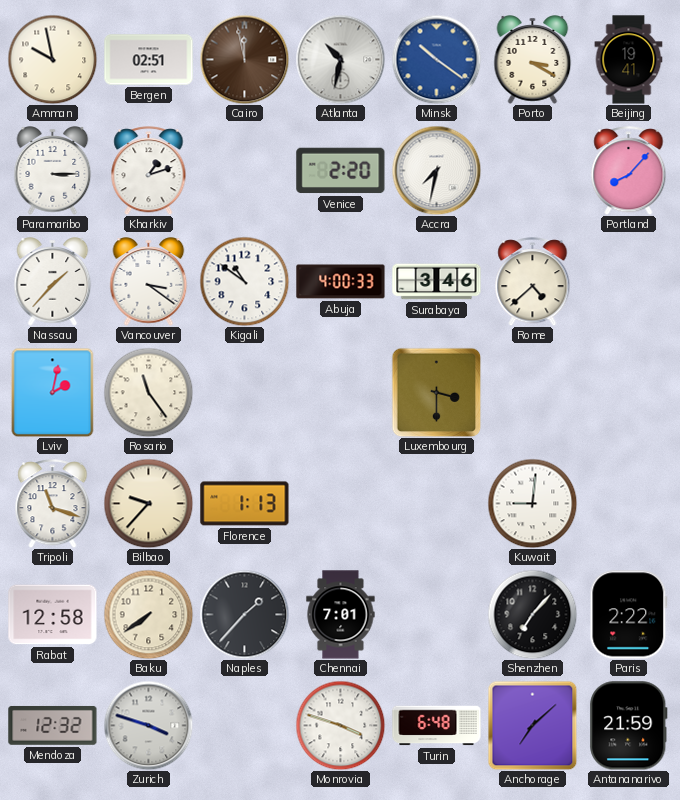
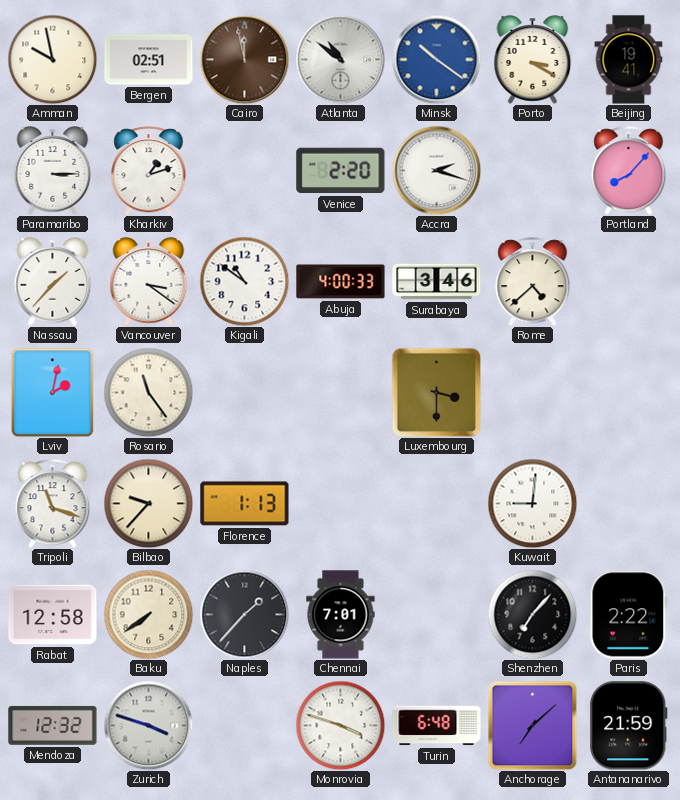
Atlanta: 10:32 -> 10:51
Accra: 7:32 -> 2:18
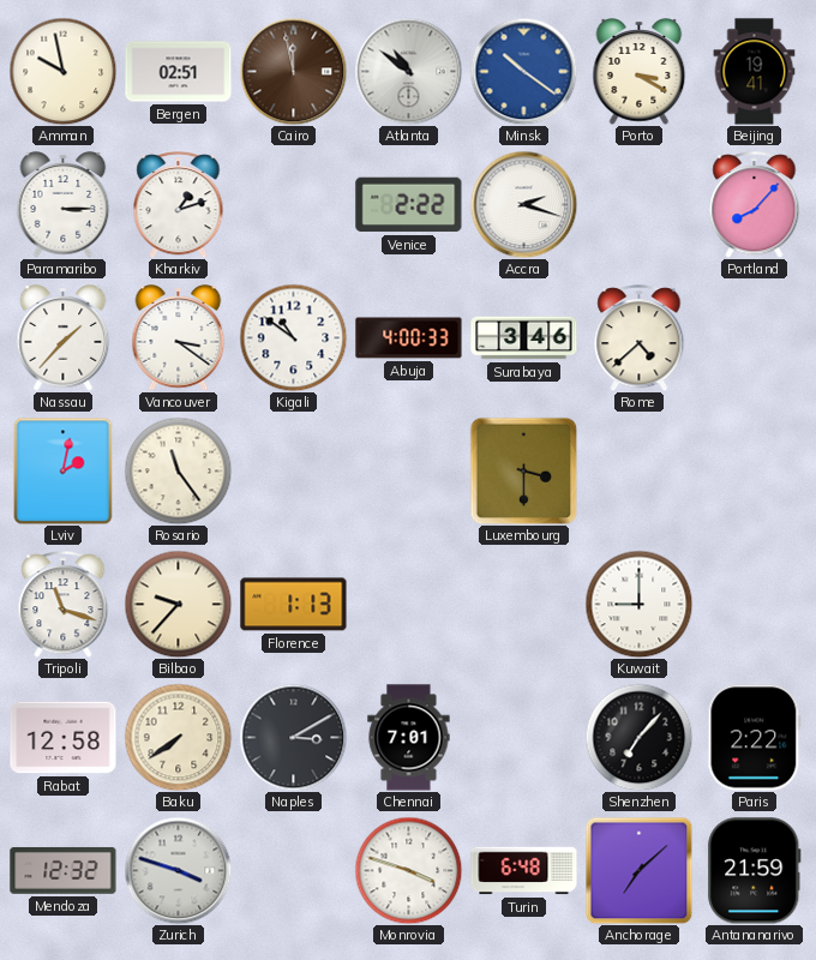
Venice: 2:20 -> 2:22
Kuwait: 9:01 -> 9:00
Naples: 1:37 -> 3:10
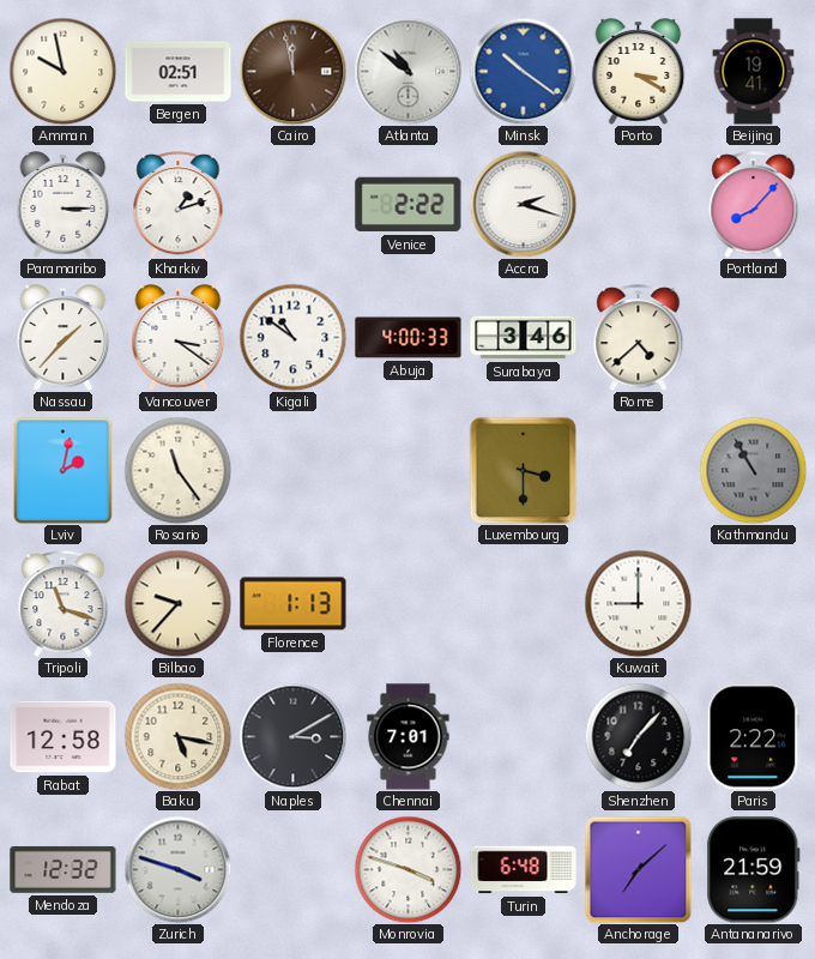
Kathmandu: none -> 10:55
Baku: 7:39 -> 5:17
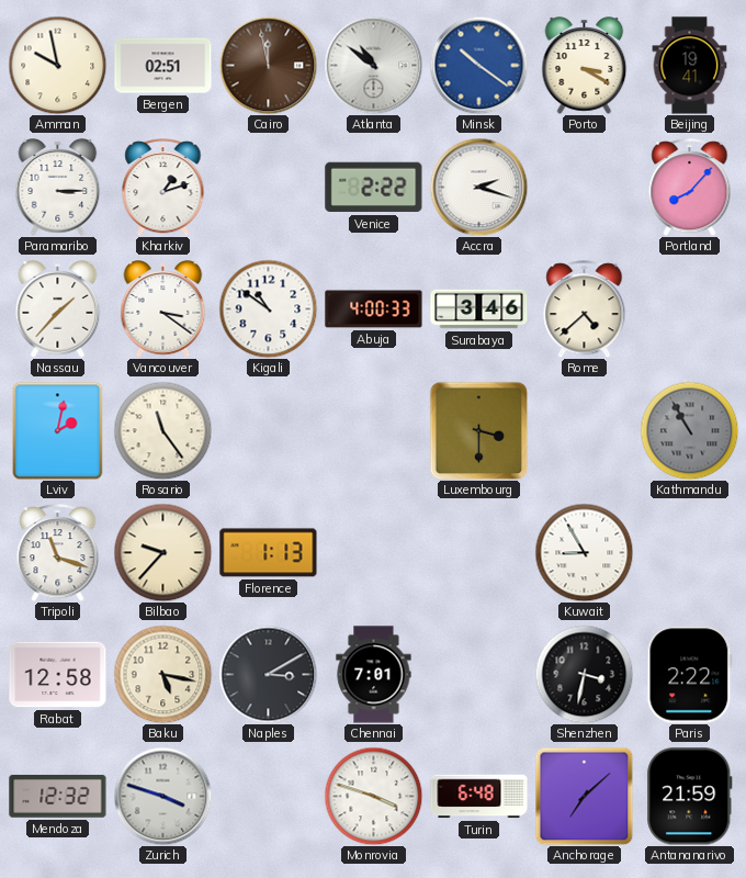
Kuwait: 9:00 -> 8:55
Shenzhen: 7:07 -> 3:32
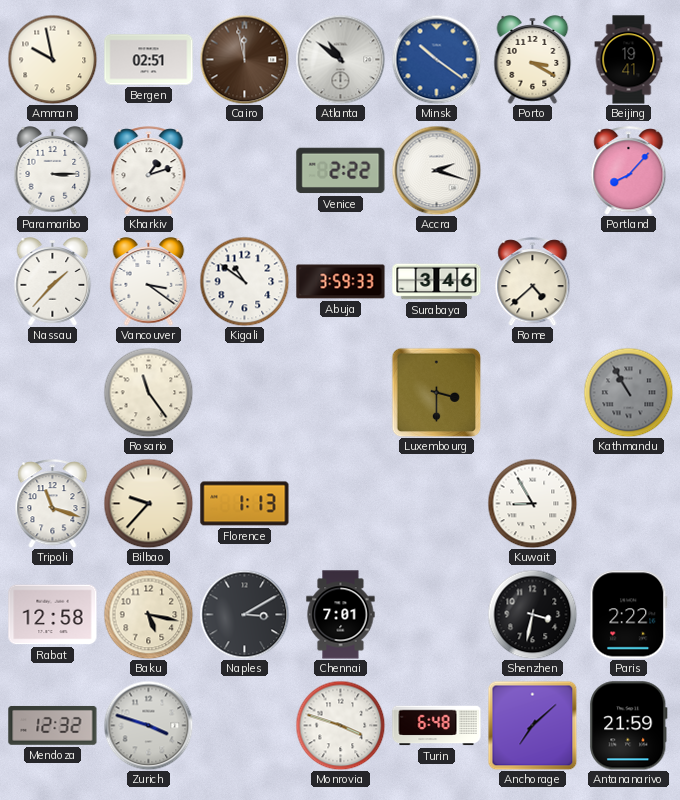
Abuja: 4:00 -> 3:59
Lviv: 2:02 -> none
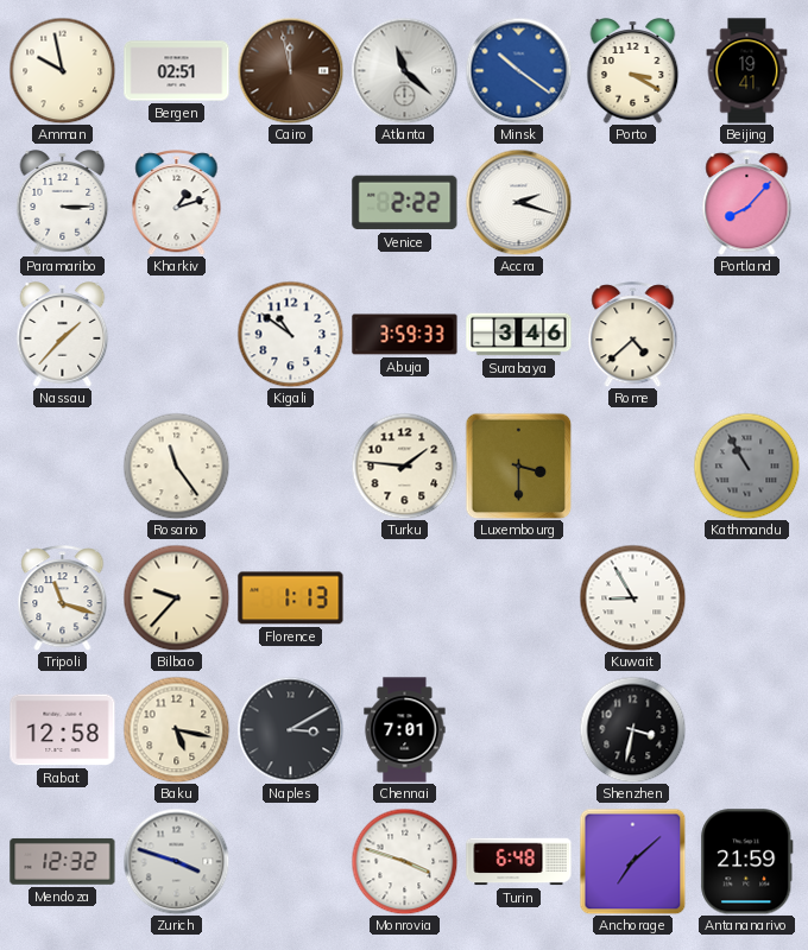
Atlanta: 10:51 -> 11:22
Vancouver: 3:21 -> none
Turku: none -> 1:46
Paris: 2:22 -> none
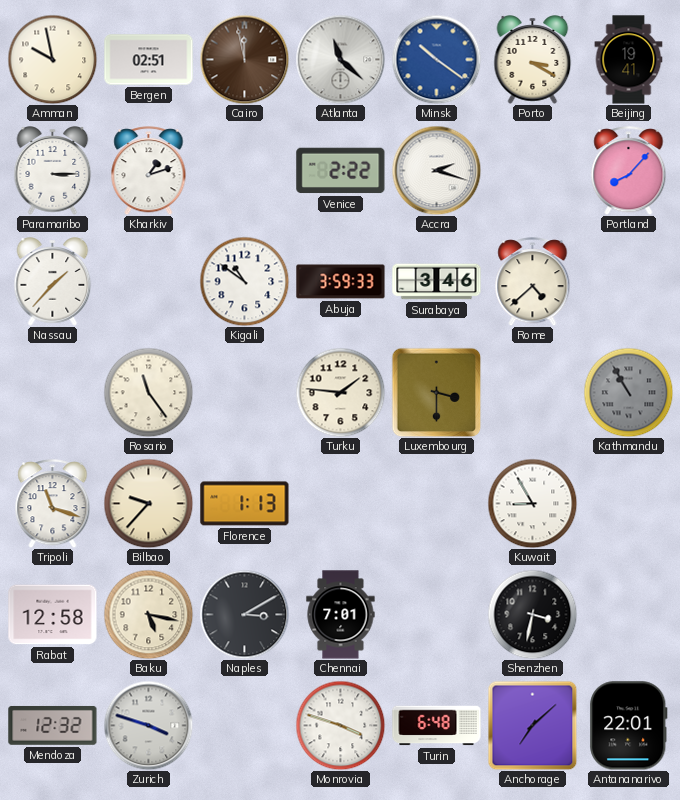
Antananarivo: 21:59 -> 22:01
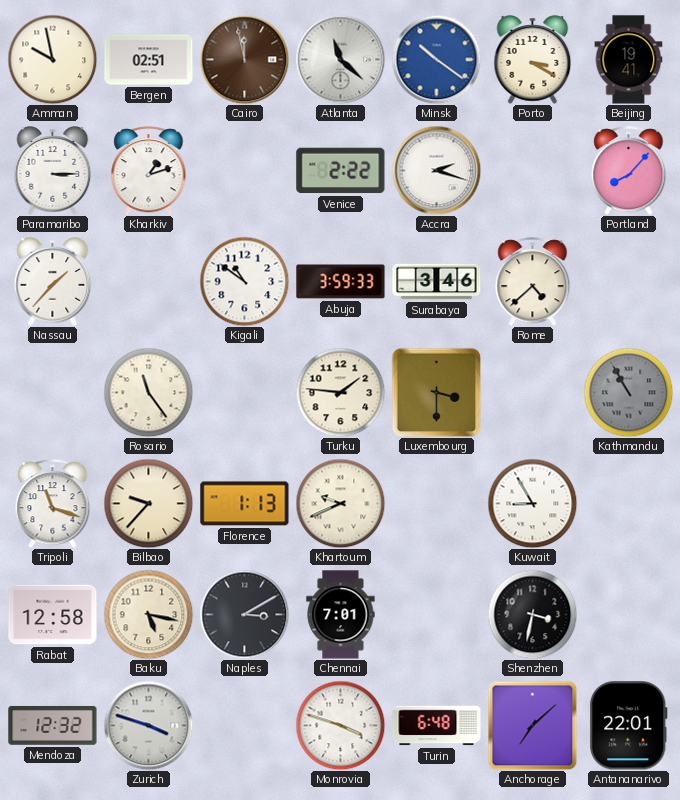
Khartoum: none -> 9:41
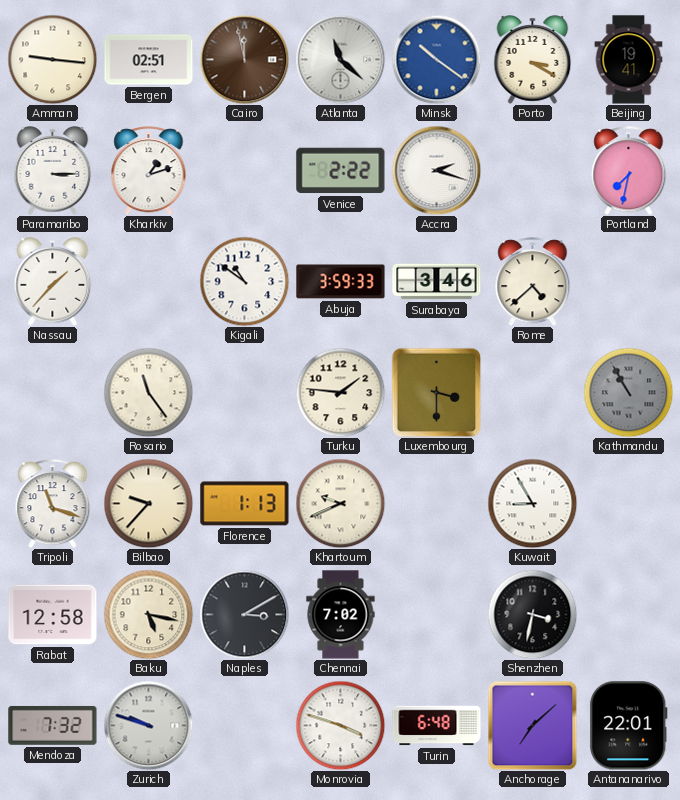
Amman: 9:58 -> 9:16
Portland: 8:07 -> 7:32
Chennai: 7:01 -> 7:02
Mendoza: 12:32 -> 7:32
Zurich: 3:48 -> 9:48
